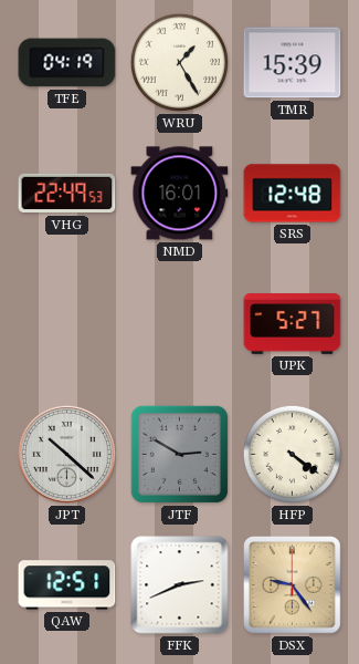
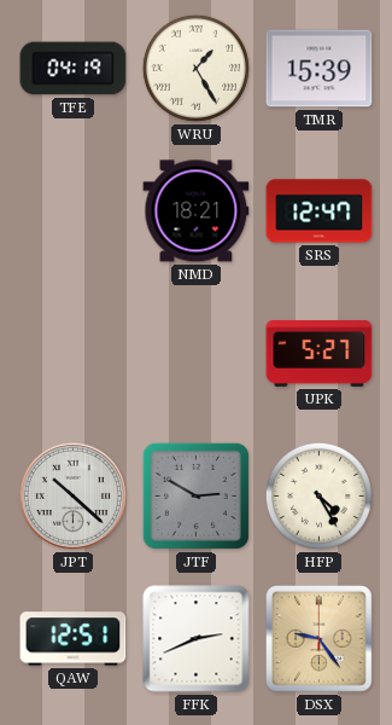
VHG: 22:49 -> none
NMD: 16:01 -> 18:21
SRS: 12:48 -> 12:47
HFP: 4:21 -> 4:25
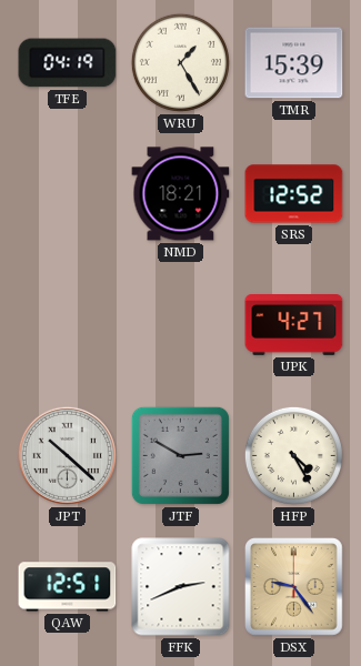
SRS: 12:47 -> 12:52
UPK: 5:27 -> 4:27
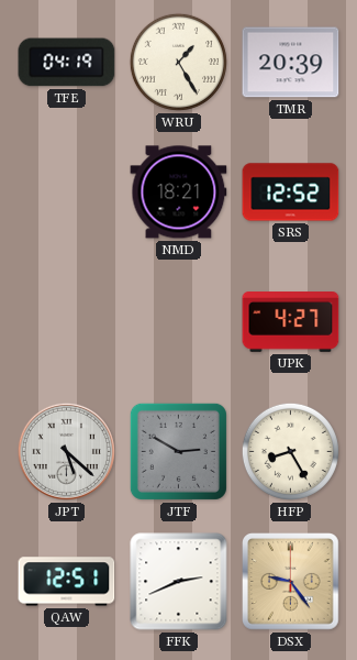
TMR: 15:39 -> 20:39
JPT: 10:22 -> 5:22
HFP: 4:25 -> 8:25
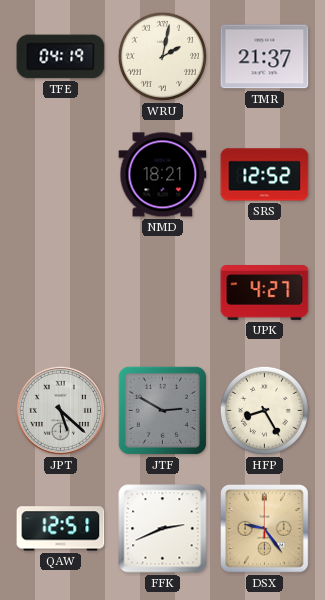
WRU: 1:25 -> 2:02
TMR: 20:39 -> 21:37
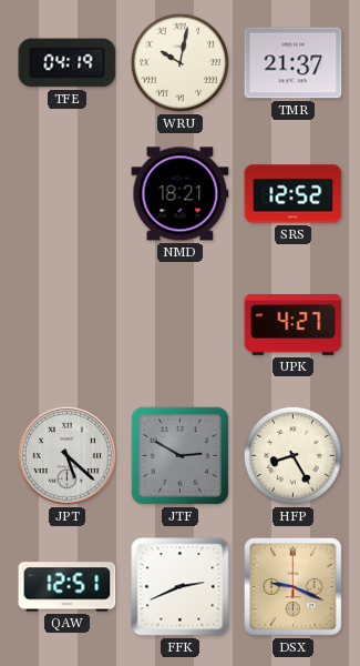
WRU: 2:02 -> 10:02
DSX: 9:24 -> 9:19
